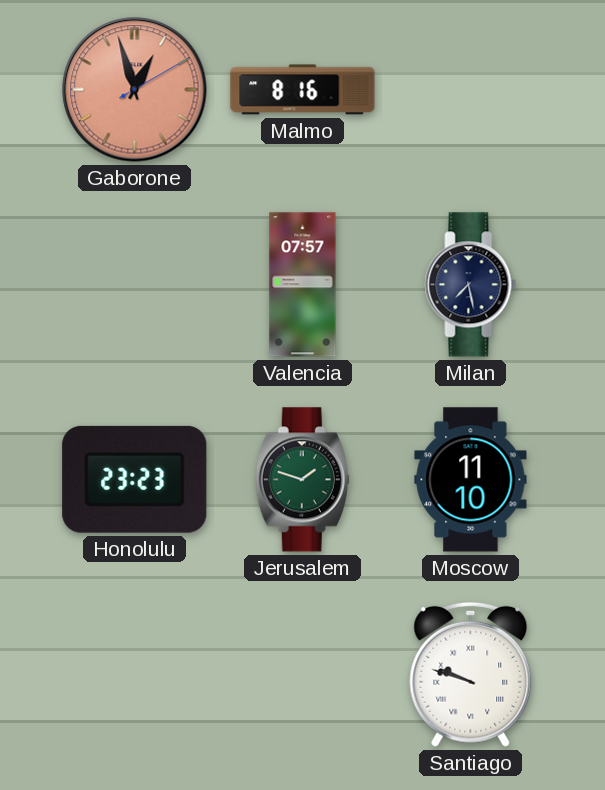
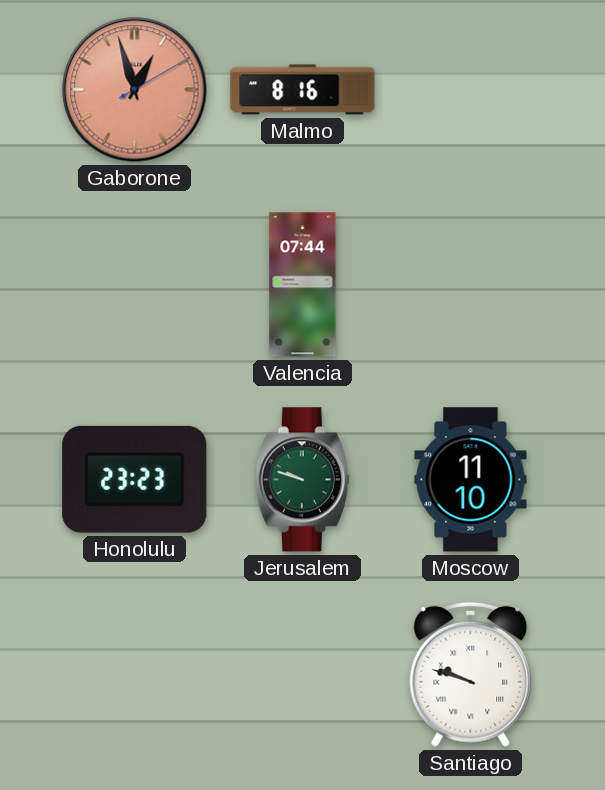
Valencia: 07:57 -> 07:44
Milan: 7:28 -> none
Jerusalem: 1:48 -> 9:48
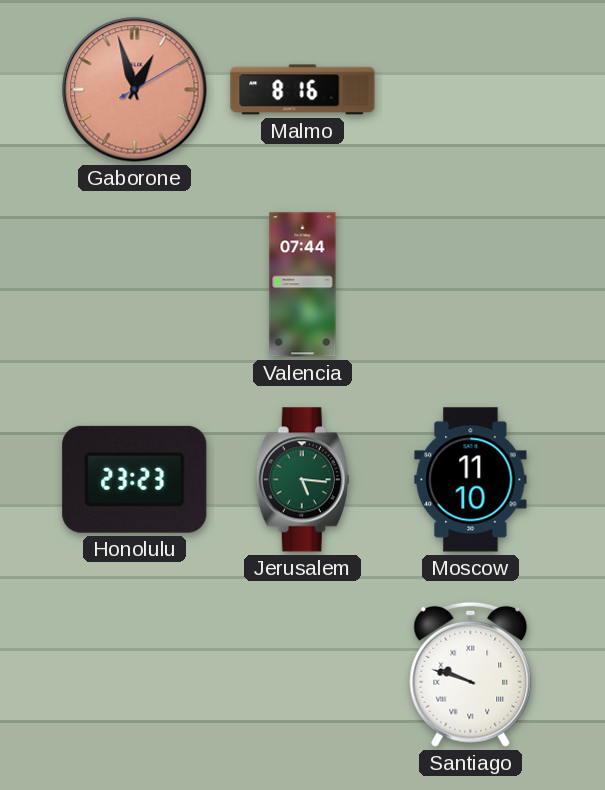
Jerusalem: 9:48 -> 5:16
